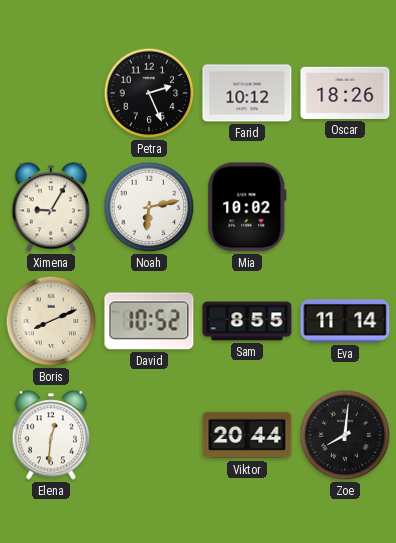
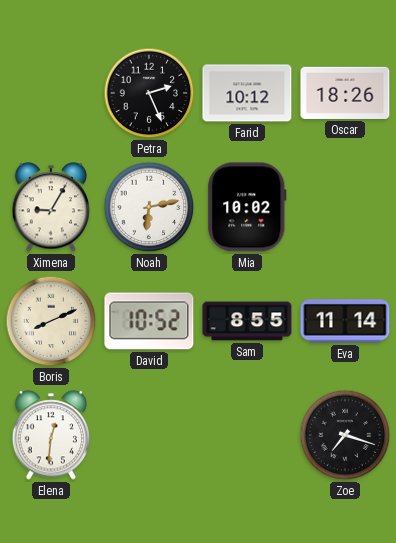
Viktor: 20:44 -> none
Zoe: 8:01 -> 7:18
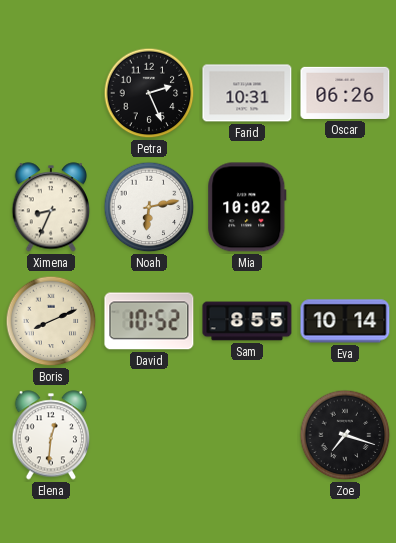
Farid: 10:12 -> 10:31
Oscar: 18:26 -> 06:26
Ximena: 9:05 -> 8:34
Eva: 11:14 -> 10:14
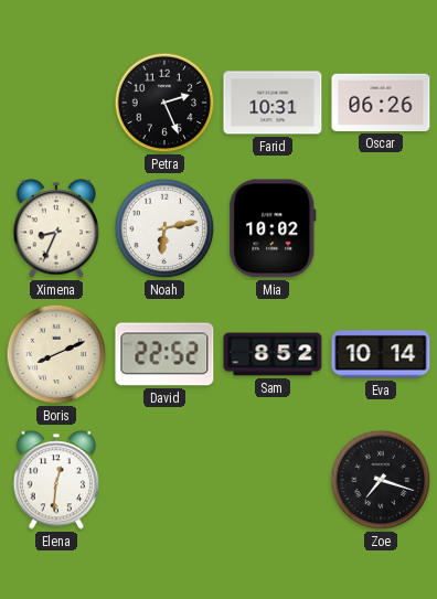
David: 10:52 -> 22:52
Sam: 8:55 -> 8:52
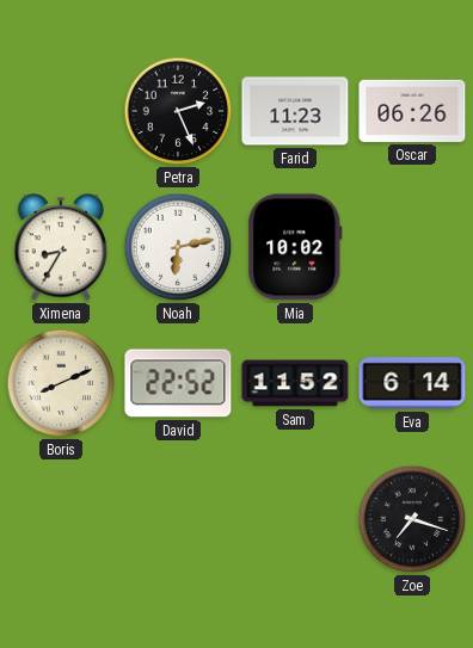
Farid: 10:31 -> 11:23
Ximena: 8:34 -> 8:35
Sam: 8:52 -> 11:52
Eva: 10:14 -> 6:14
Elena: 12:31 -> none
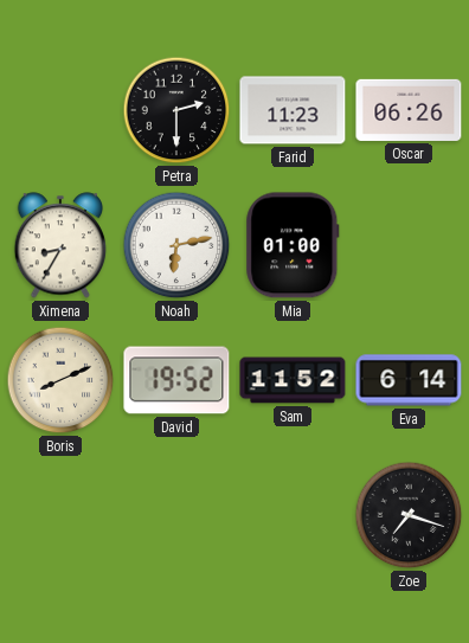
Petra: 2:26 -> 2:30
Mia: 10:02 -> 01:00
David: 22:52 -> 19:52
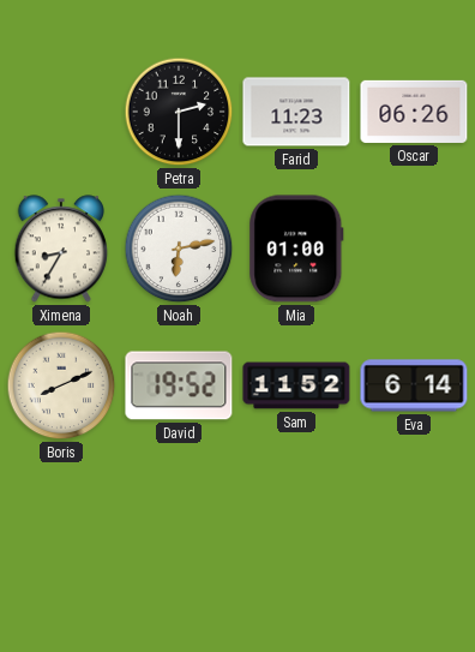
Zoe: 7:18 -> none
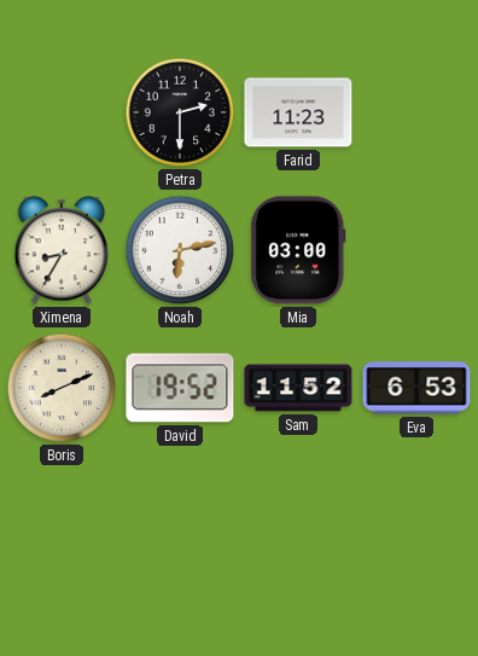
Oscar: 06:26 -> none
Mia: 01:00 -> 03:00
Eva: 6:14 -> 6:53
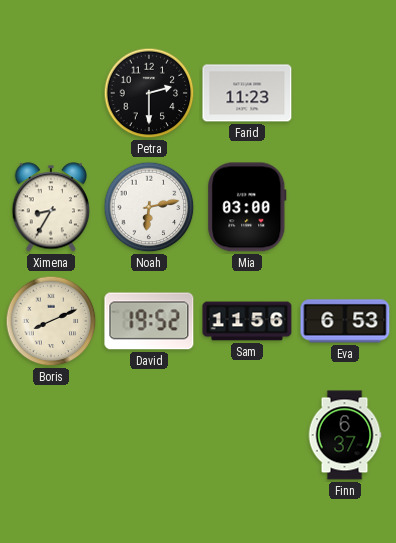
Sam: 11:52 -> 11:56
Finn: none -> 6:37
